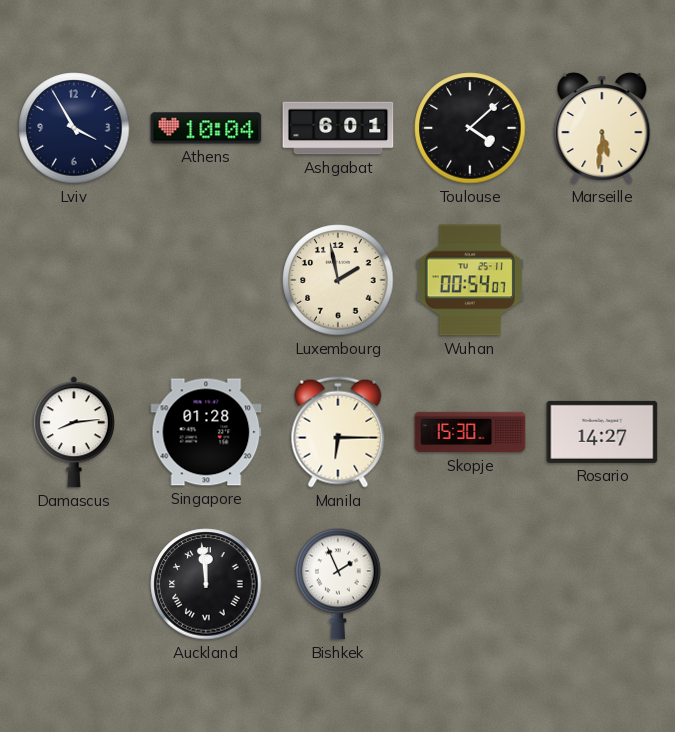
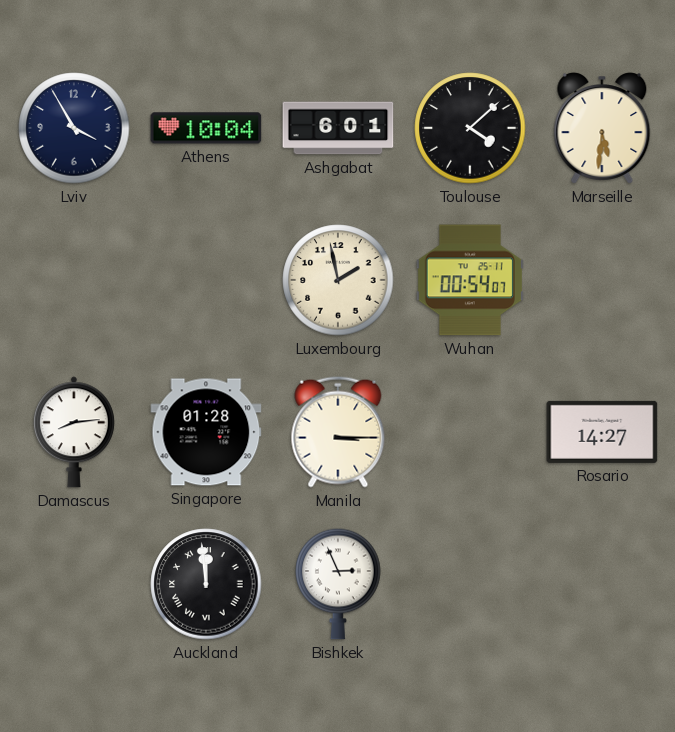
Manila: 6:15 -> 3:15
Skopje: 15:30 -> none
Bishkek: 1:56 -> 2:56
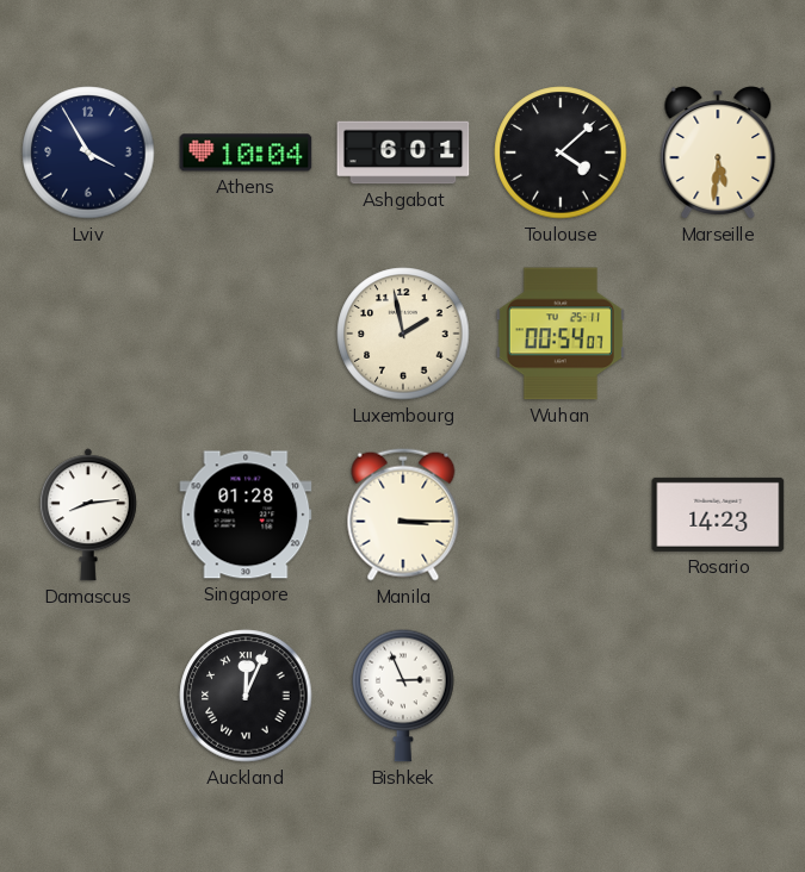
Rosario: 14:27 -> 14:23
Auckland: 11:59 -> 12:04
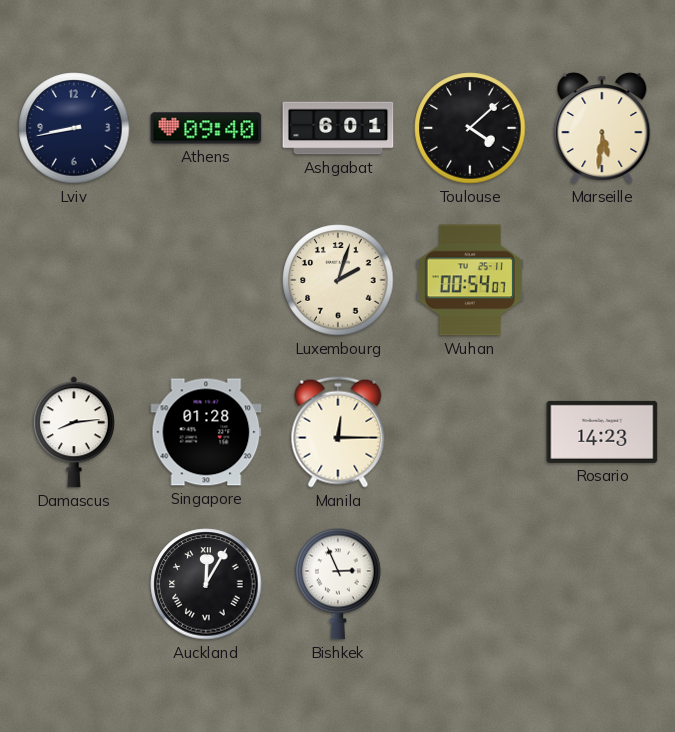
Lviv: 3:55 -> 8:43
Athens: 10:04 -> 09:40
Luxembourg: 1:58 -> 2:03
Manila: 3:15 -> 12:15
Auckland: 12:04 -> 12:05
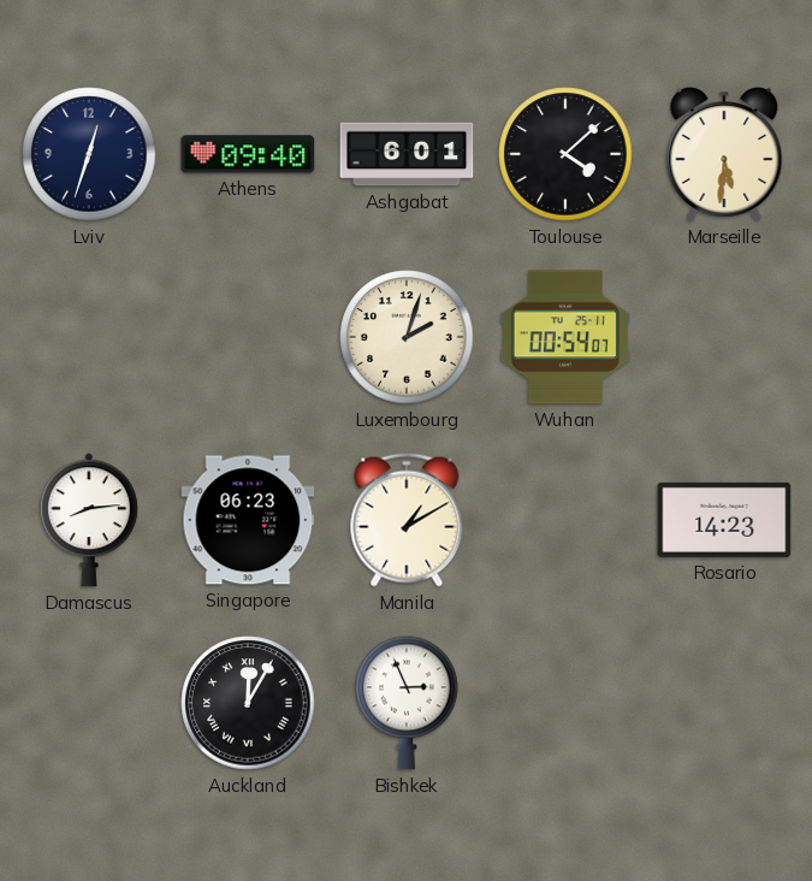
Lviv: 8:43 -> 12:33
Singapore: 01:28 -> 06:23
Manila: 12:15 -> 1:10
